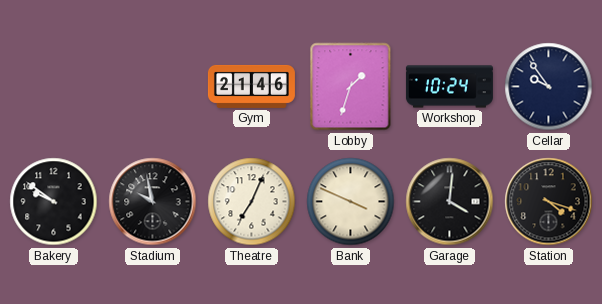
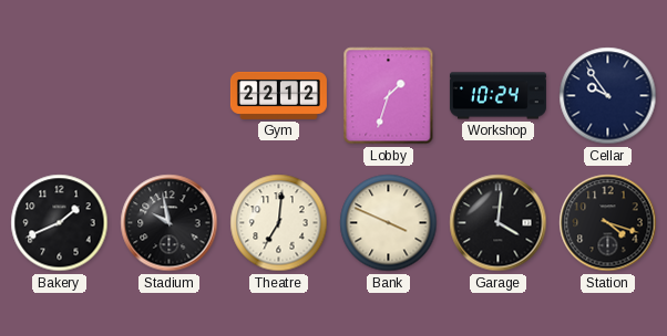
Gym: 21:46 -> 22:12
Bakery: 9:51 -> 1:41
Theatre: 7:04 -> 7:01
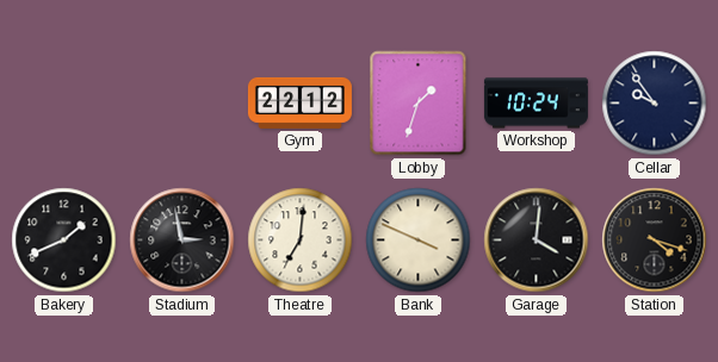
Stadium: 9:58 -> 2:58
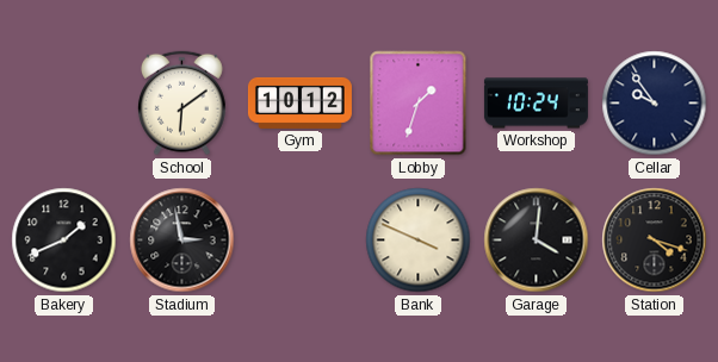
School: none -> 6:09
Gym: 22:12 -> 10:12
Theatre: 7:01 -> none
